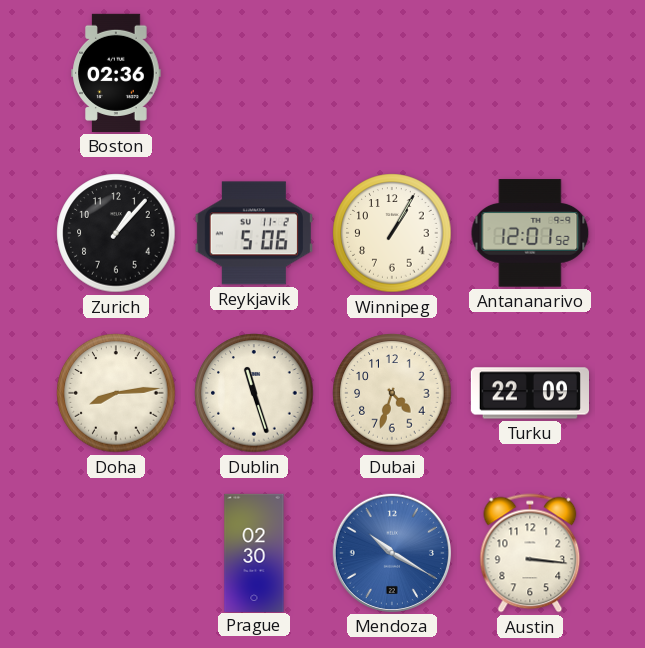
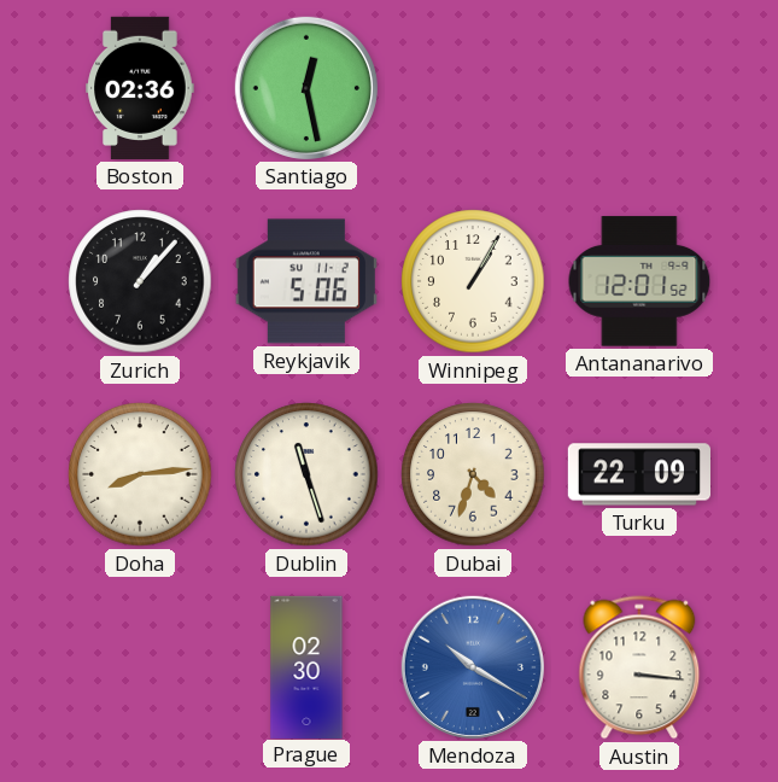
Santiago: none -> 12:28
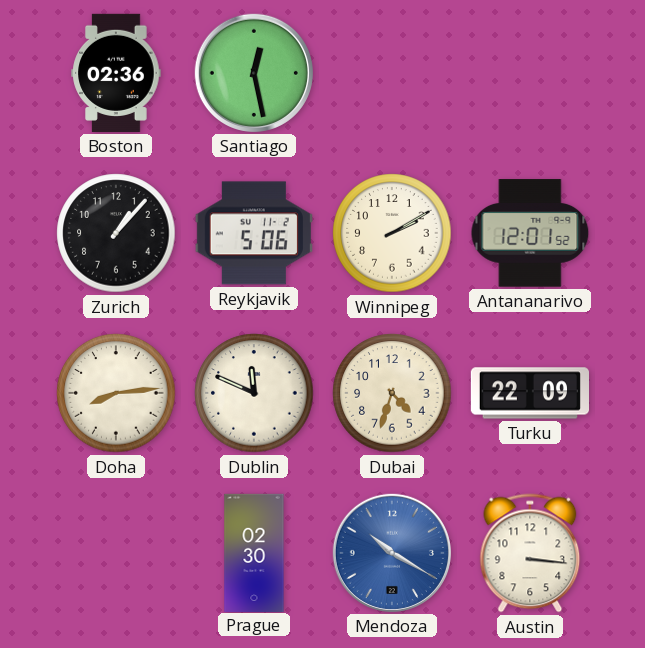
Winnipeg: 1:05 -> 2:10
Dublin: 11:27 -> 11:49
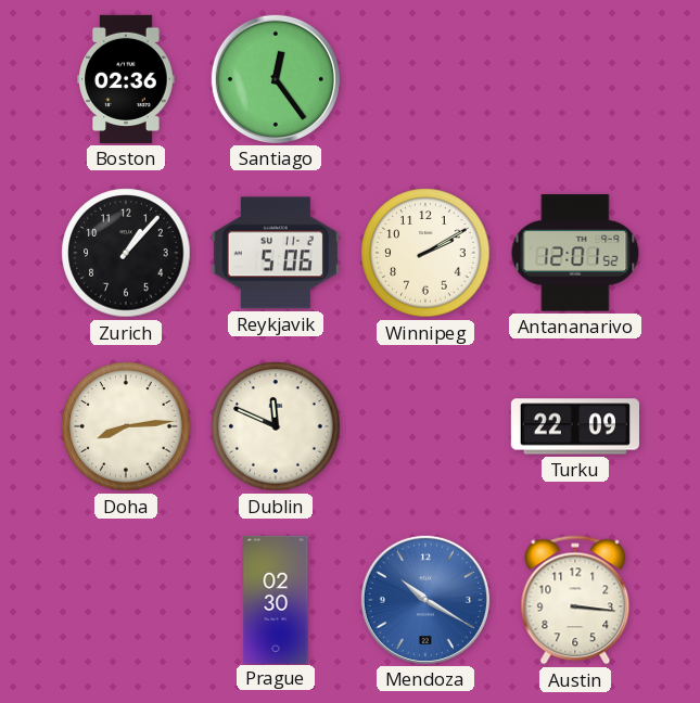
Santiago: 12:28 -> 12:24
Dubai: 4:33 -> none
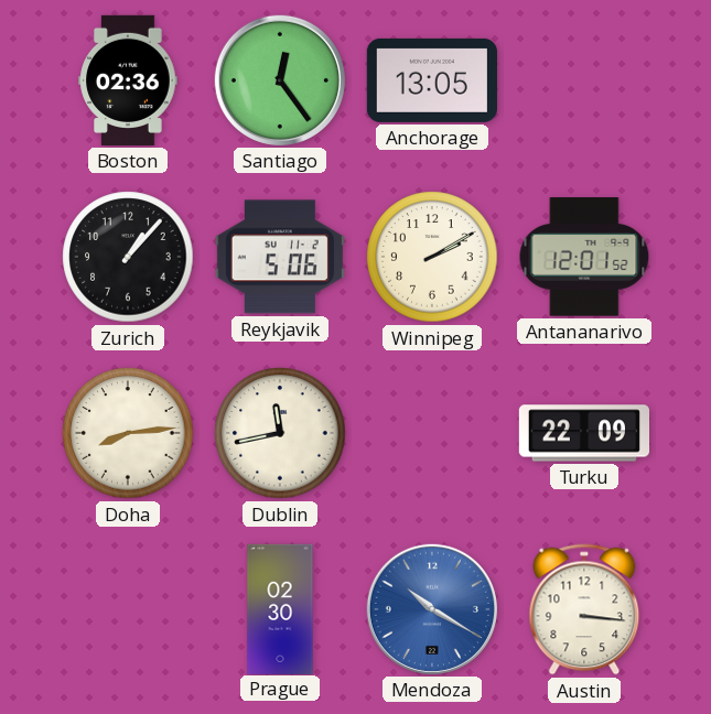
Anchorage: none -> 13:05
Dublin: 11:49 -> 11:43
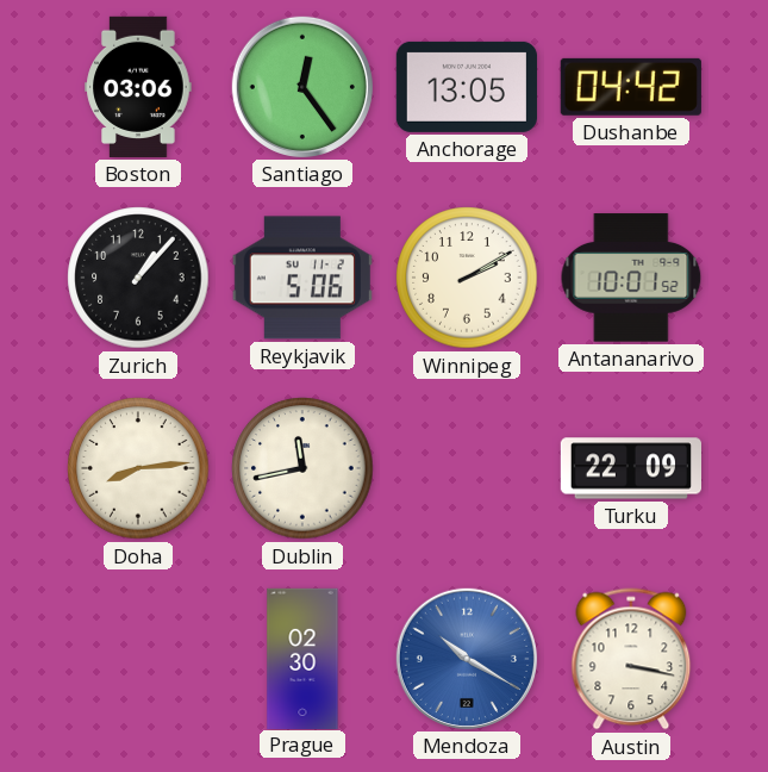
Boston: 02:36 -> 03:06
Dushanbe: none -> 04:42
Antananarivo: 12:01 -> 10:01
Austin: 3:16 -> 3:17
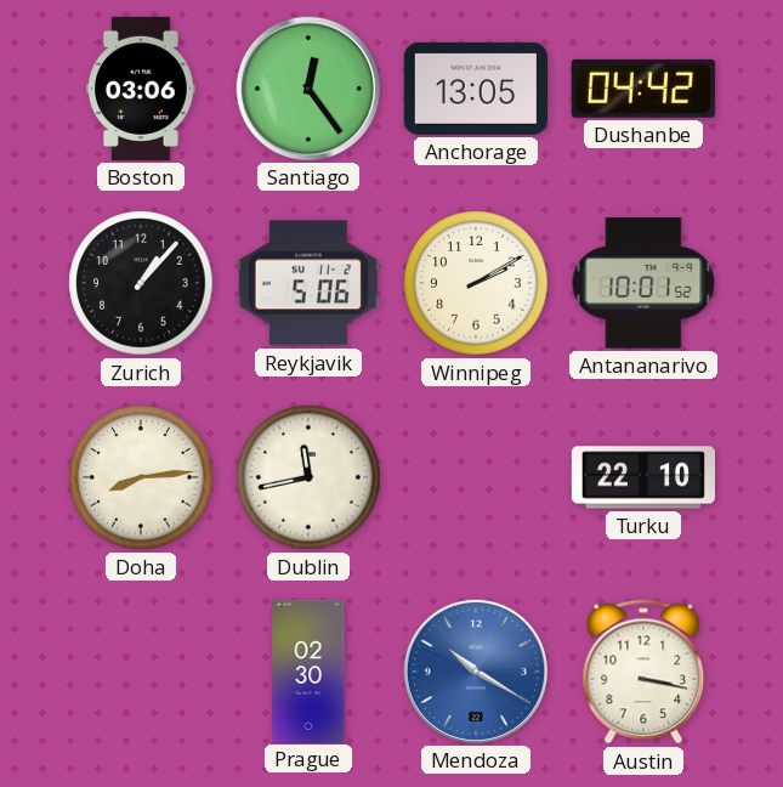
Turku: 22:09 -> 22:10
